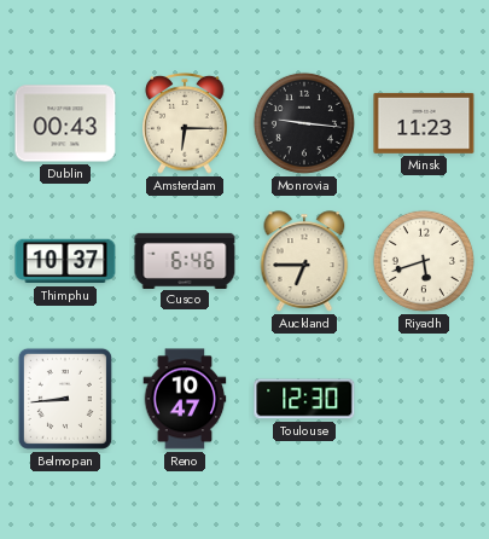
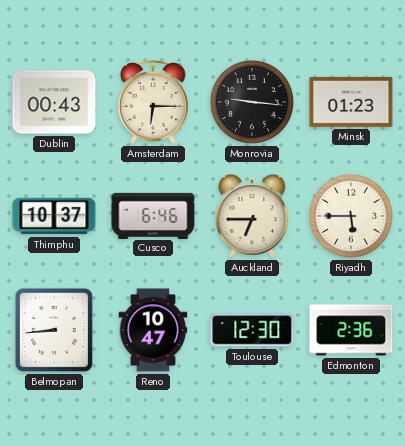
Minsk: 11:23 -> 01:23
Riyadh: 5:42 -> 5:45
Edmonton: none -> 2:36
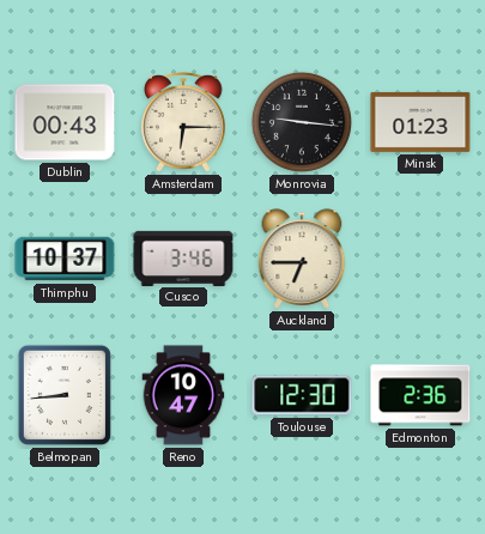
Cusco: 6:46 -> 3:46
Riyadh: 5:45 -> none
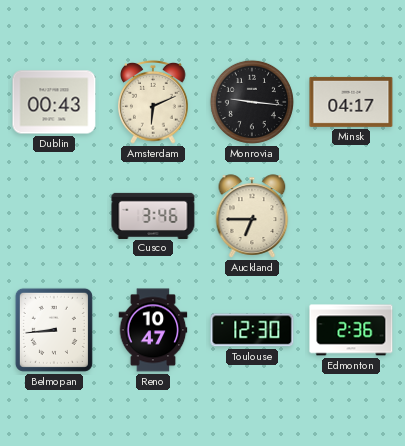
Amsterdam: 6:15 -> 6:11
Minsk: 01:23 -> 04:17
Thimphu: 10:37 -> none
